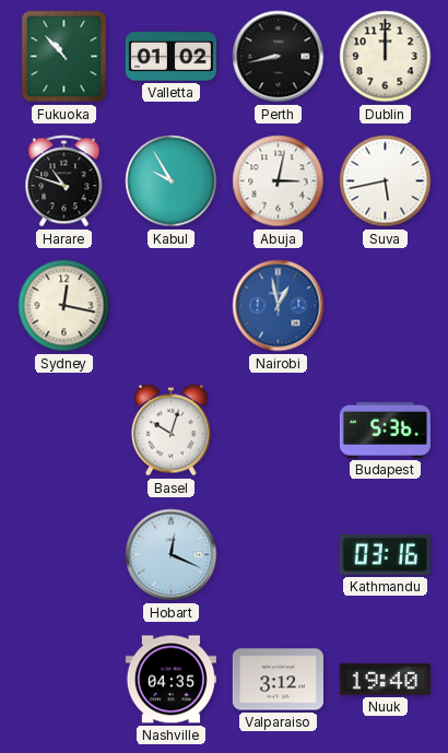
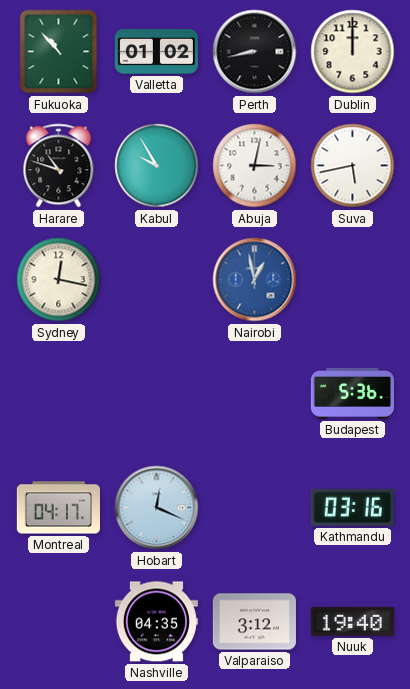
Basel: 10:03 -> none
Montreal: none -> 04:17
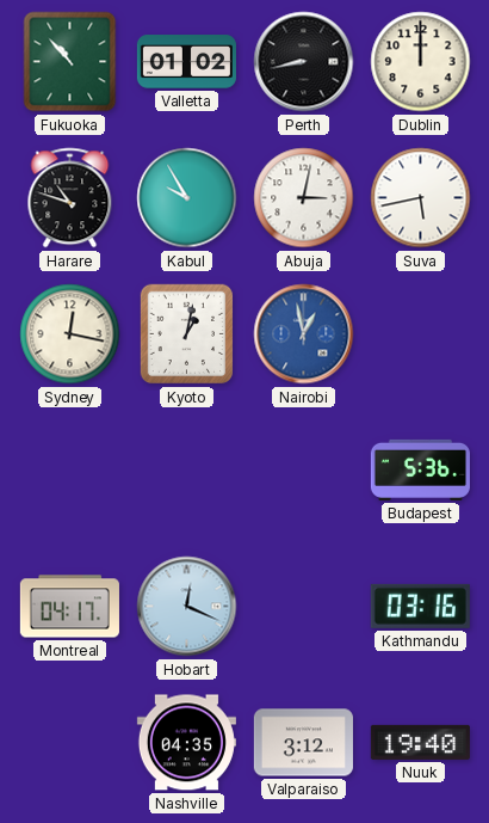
Kyoto: none -> 1:02
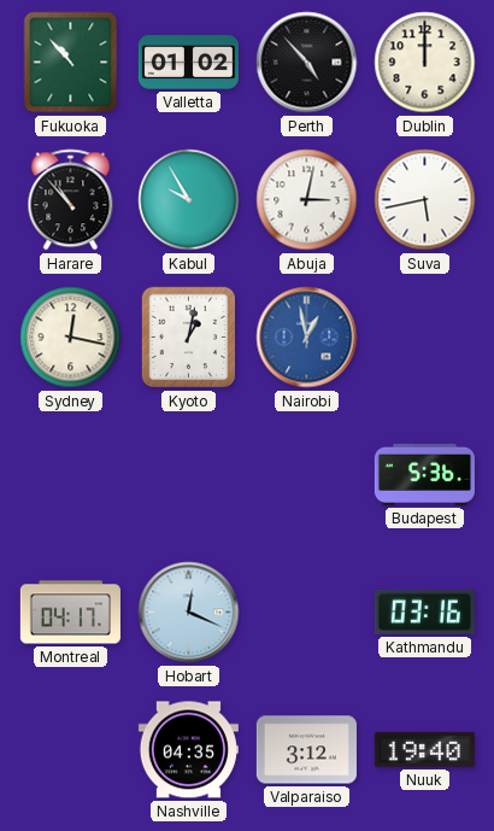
Perth: 8:43 -> 4:53
Harare: 10:48 -> 10:53
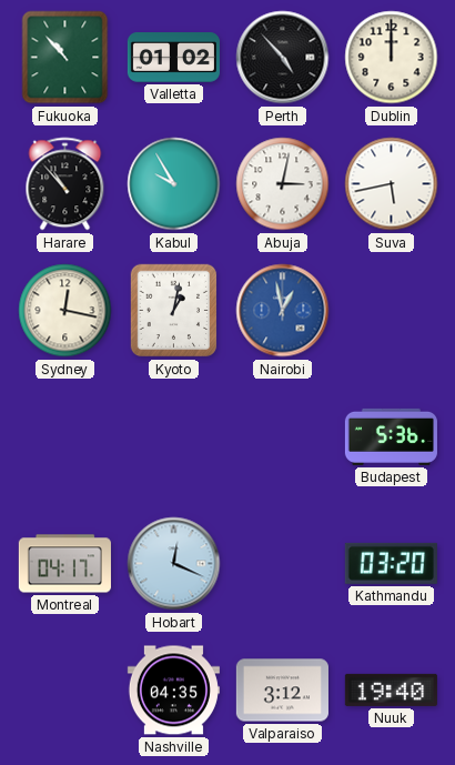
Kathmandu: 03:16 -> 03:20
